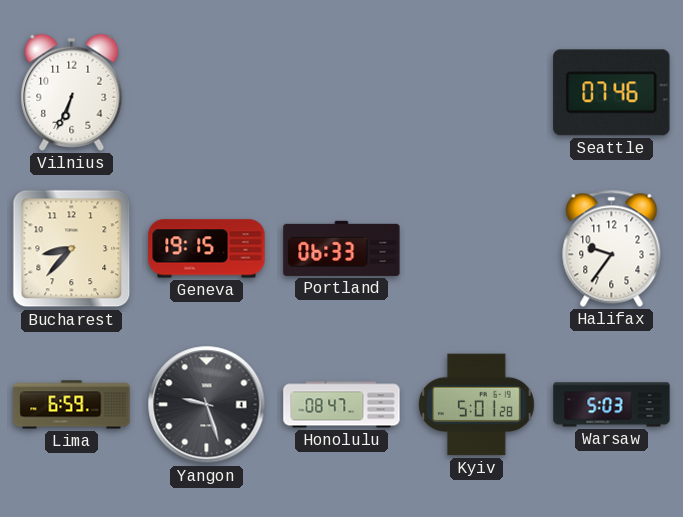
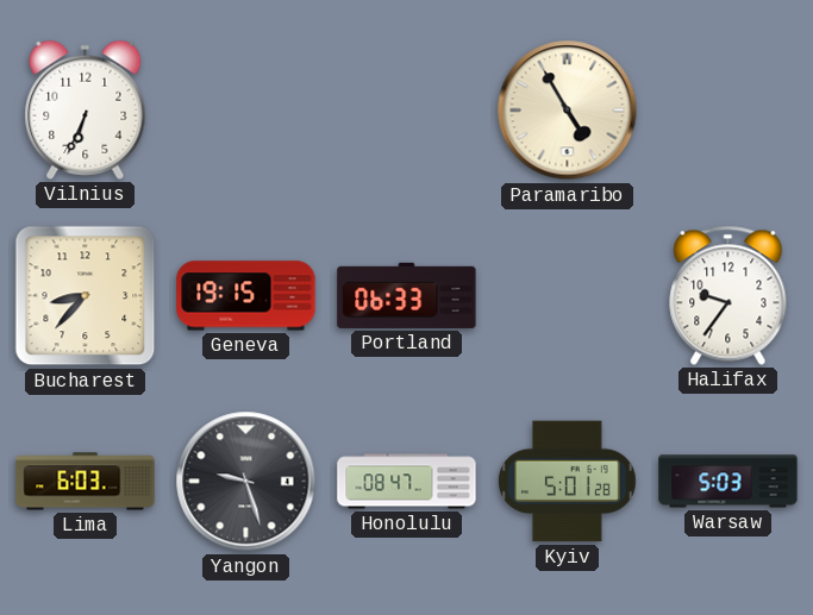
Paramaribo: none -> 4:55
Seattle: 07:46 -> none
Lima: 6:59 -> 6:03
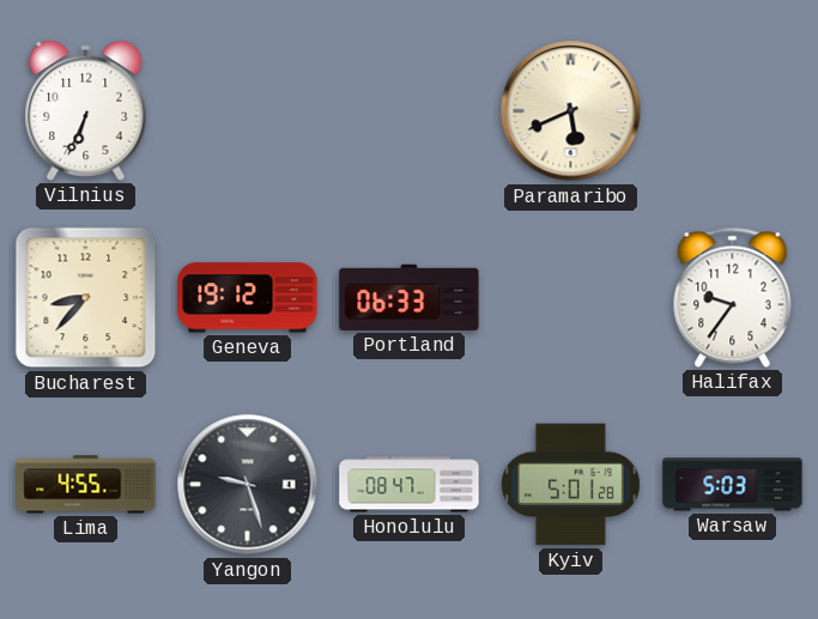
Paramaribo: 4:55 -> 5:41
Geneva: 19:15 -> 19:12
Lima: 6:03 -> 4:55
